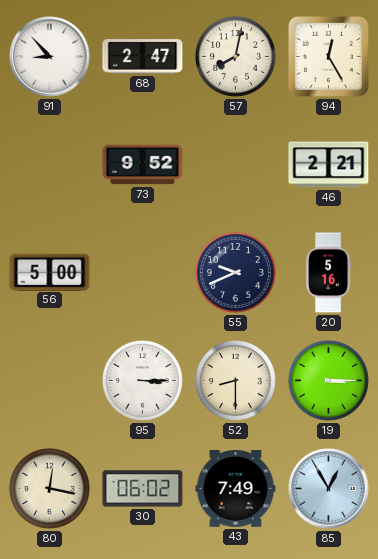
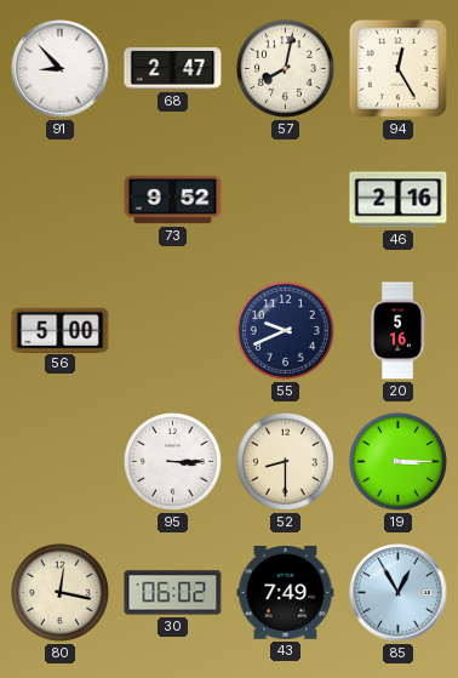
46: 2:21 -> 2:16
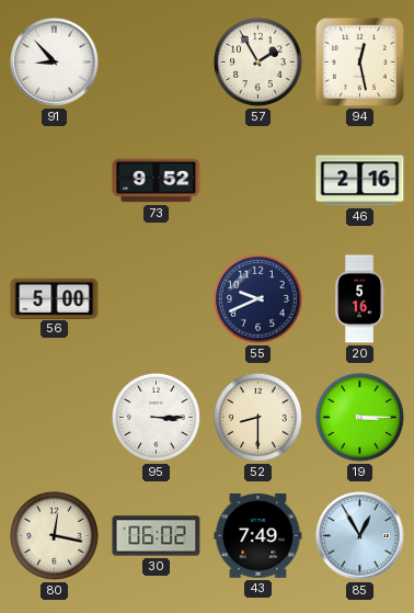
68: 2:47 -> none
57: 8:02 -> 1:55
94: 12:25 -> 12:28
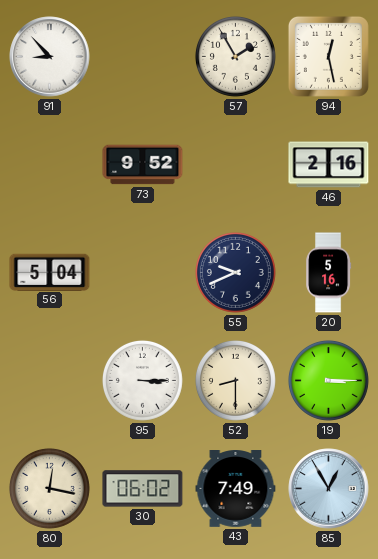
56: 5:00 -> 5:04
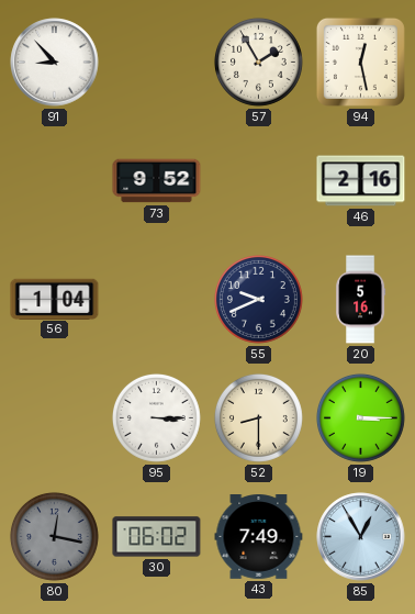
56: 5:04 -> 1:04
80 dial: cream -> grey
